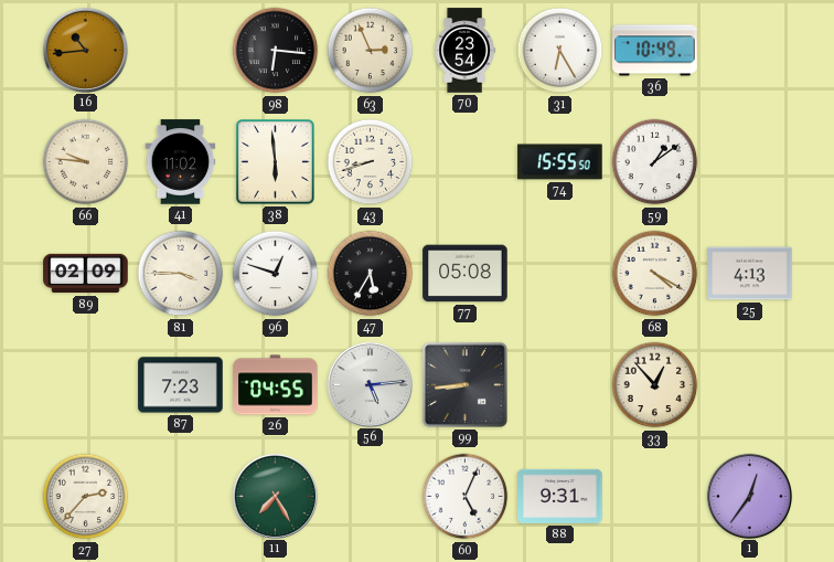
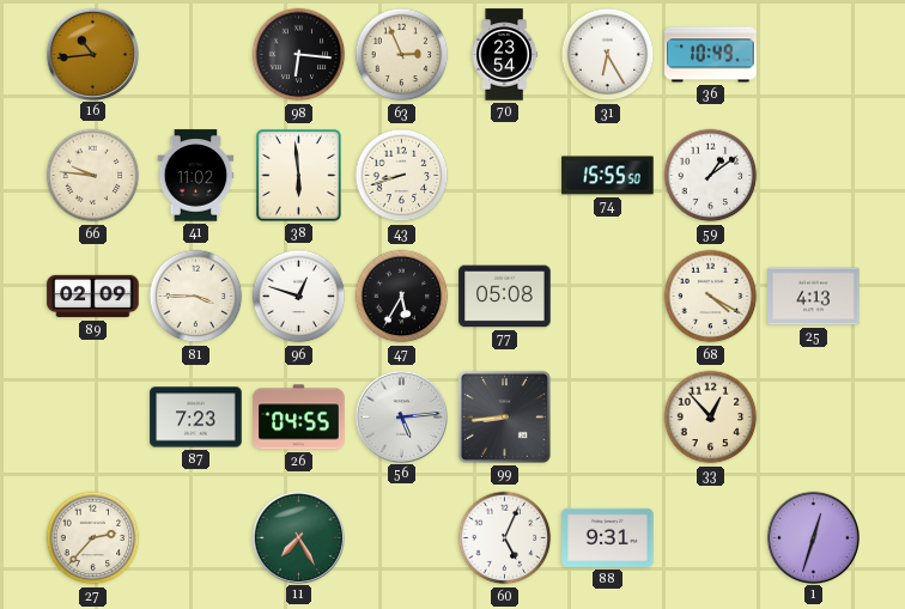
1: 12:36 -> 12:33
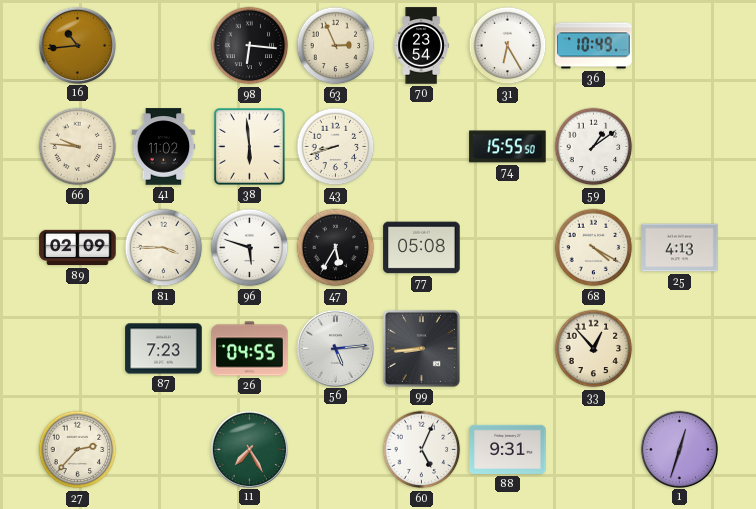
96: 12:48 -> 5:48
